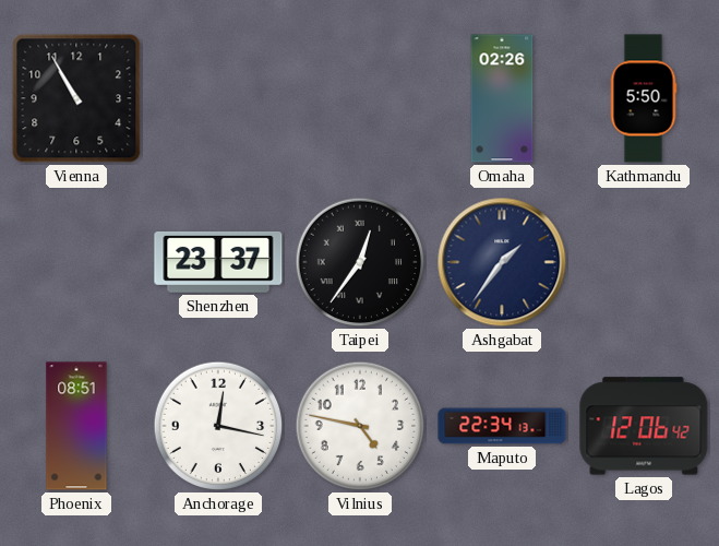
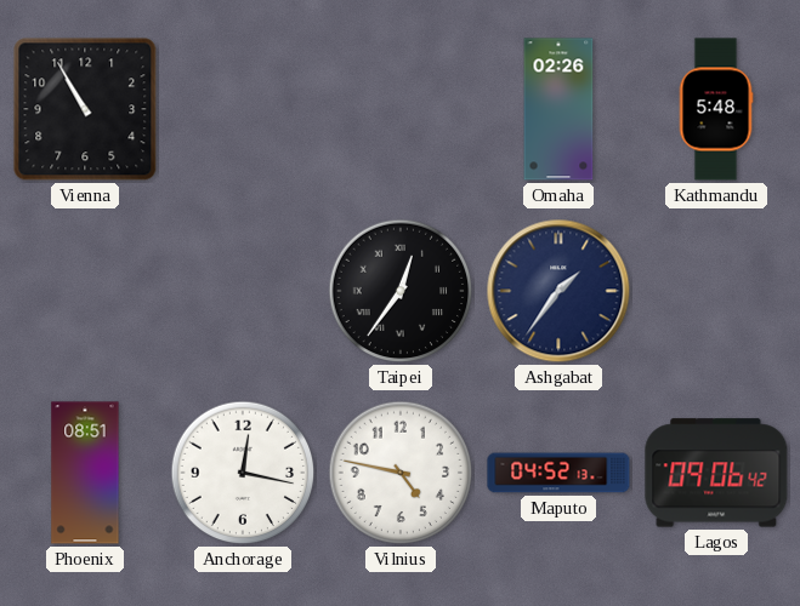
Kathmandu: 5:50 -> 5:48
Shenzhen: 23:37 -> none
Maputo: 22:34 -> 04:52
Lagos: 12:06 -> 09:06
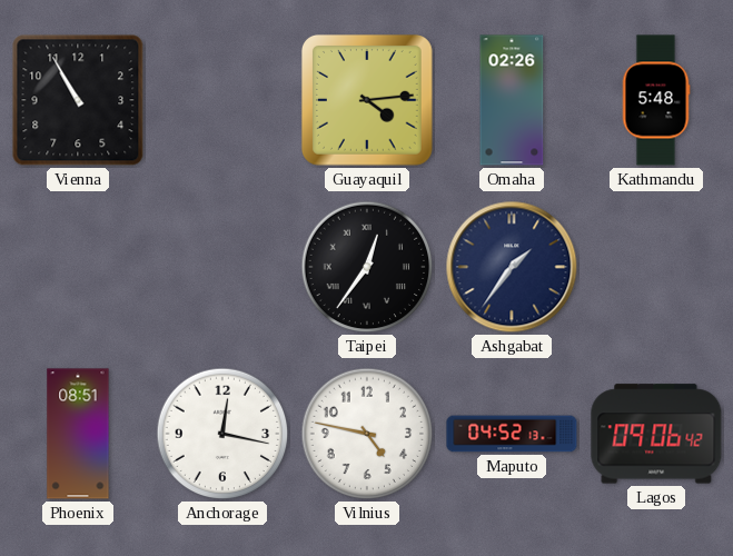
Guayaquil: none -> 4:14
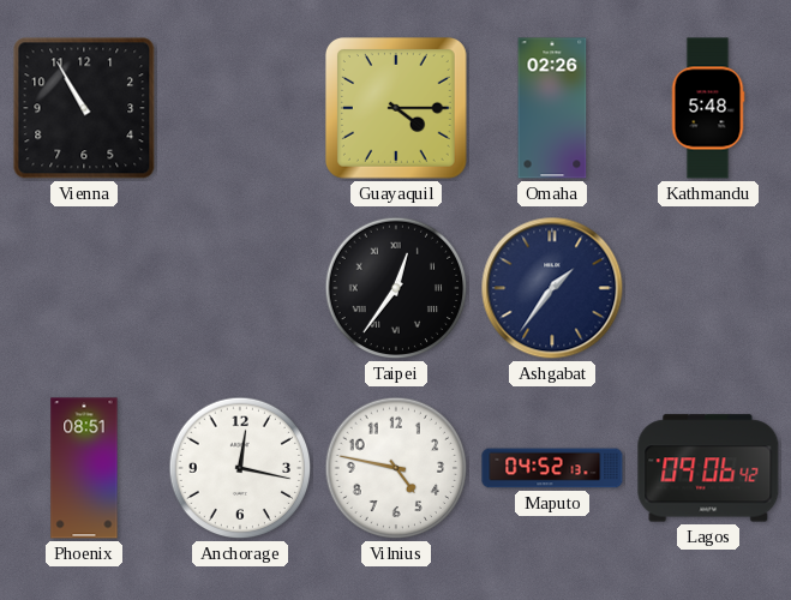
Guayaquil: 4:14 -> 4:15
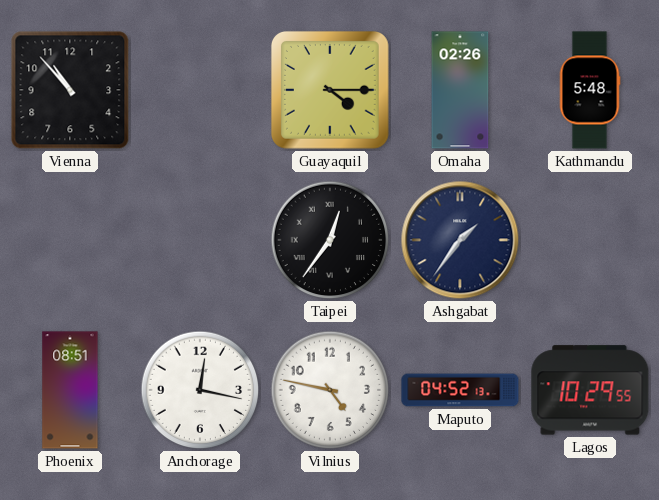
Vienna: 10:55 -> 10:53
Lagos: 09:06 -> 10:29
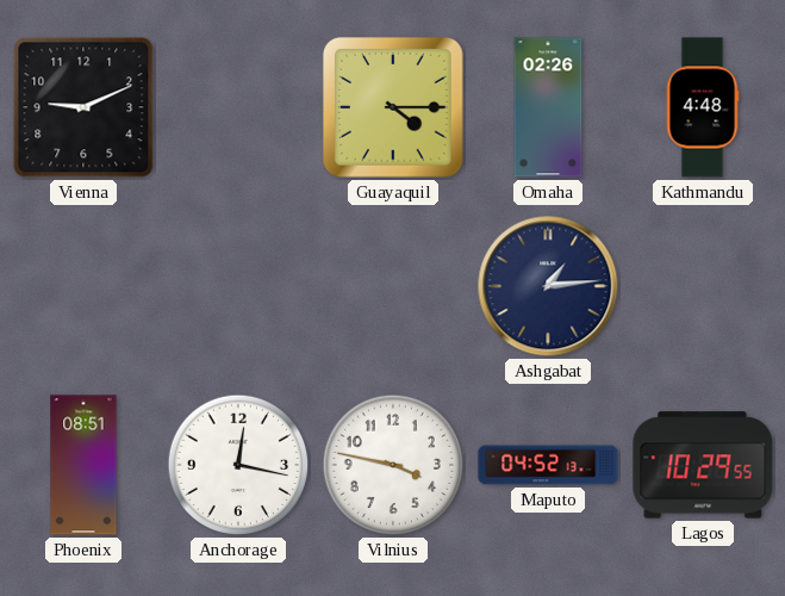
Vienna: 10:53 -> 9:11
Kathmandu: 5:48 -> 4:48
Taipei: 12:36 -> none
Ashgabat: 1:36 -> 1:14
Vilnius: 4:47 -> 3:47
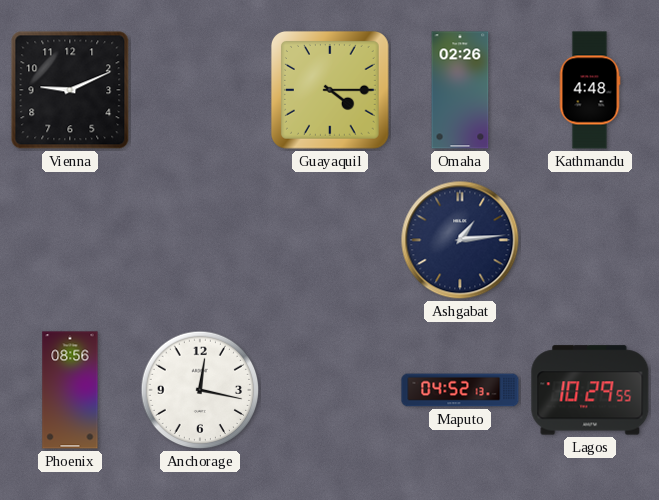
Phoenix: 08:51 -> 08:56
Vilnius: 3:47 -> none
